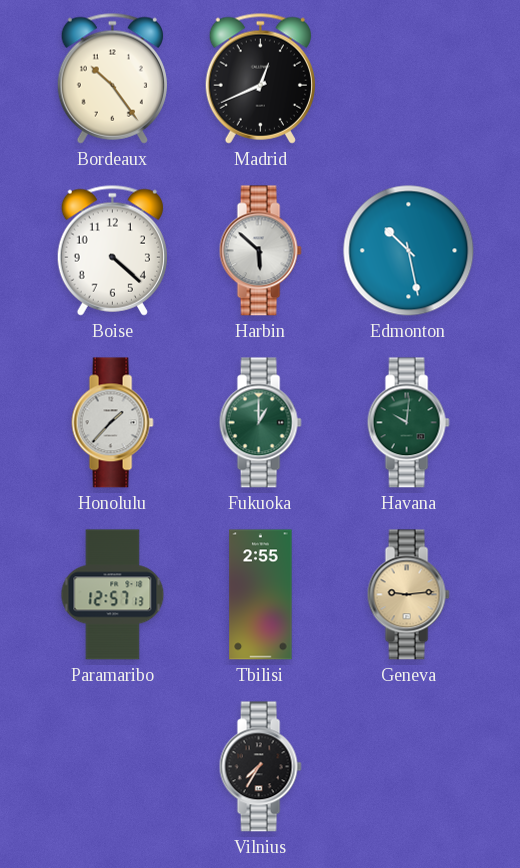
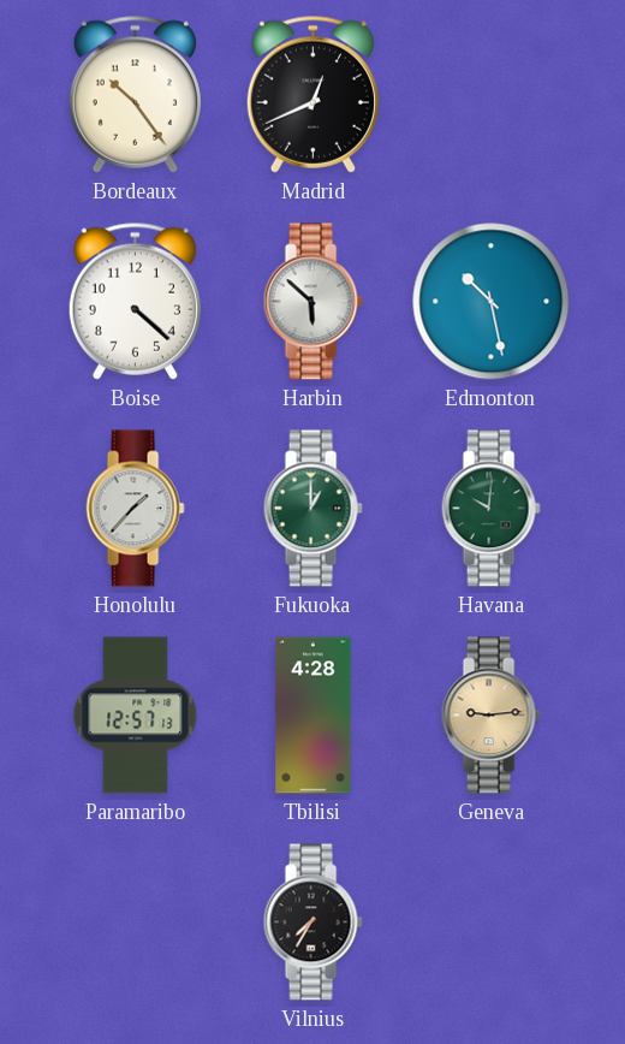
Tbilisi: 2:55 -> 4:28
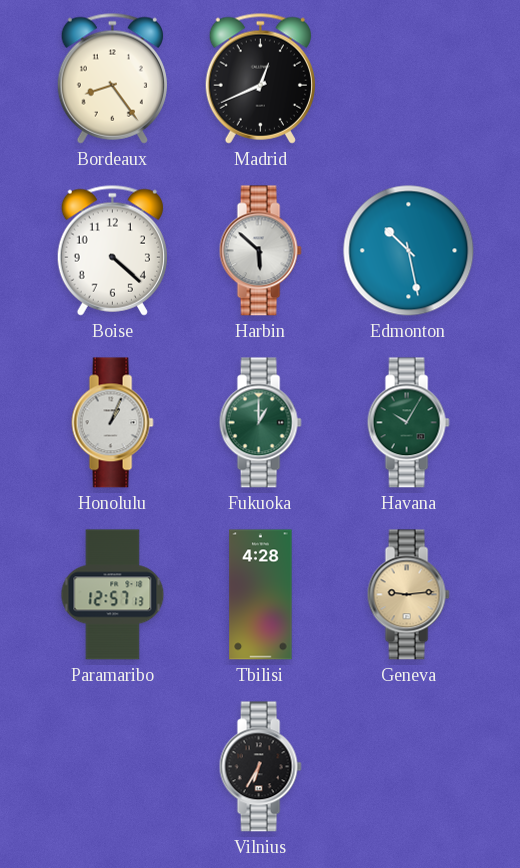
Bordeaux: 10:24 -> 8:24
Honolulu: 1:37 -> 1:04
Havana: 10:01 -> 10:05
Vilnius: 7:35 -> 6:35
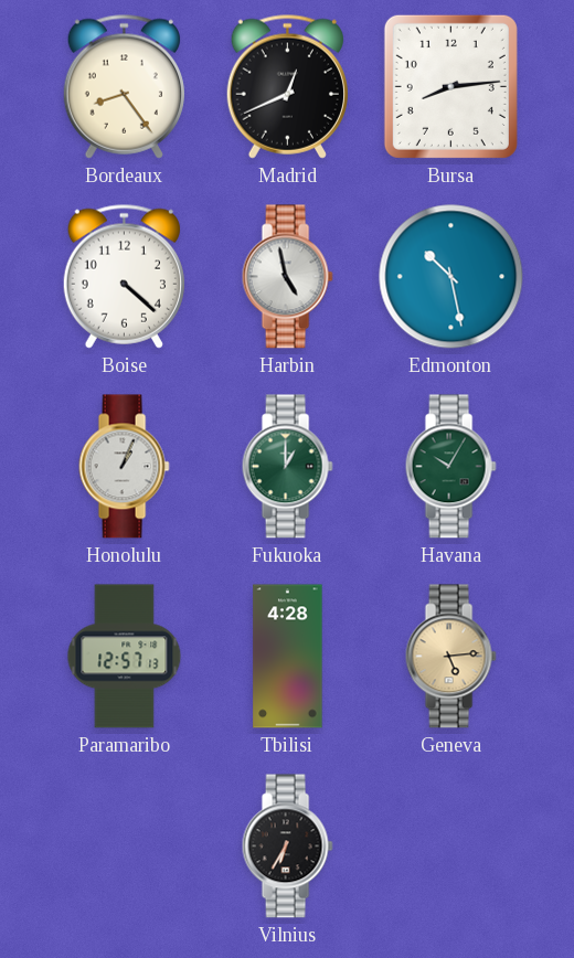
Bursa: none -> 8:14
Harbin: 5:52 -> 4:58
Geneva: 9:14 -> 5:14
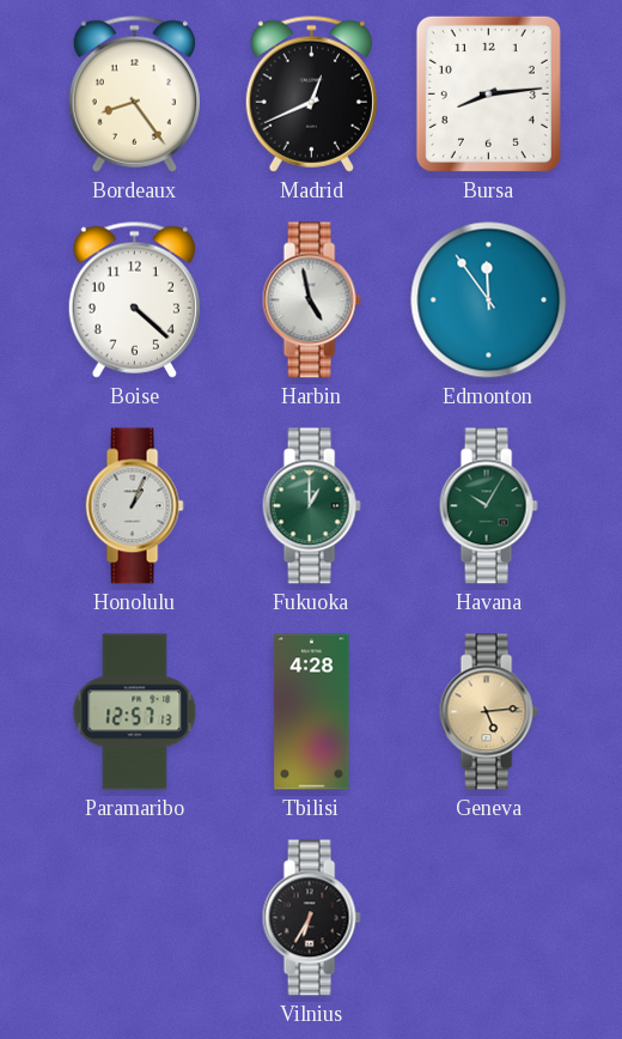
Edmonton: 10:28 -> 11:54
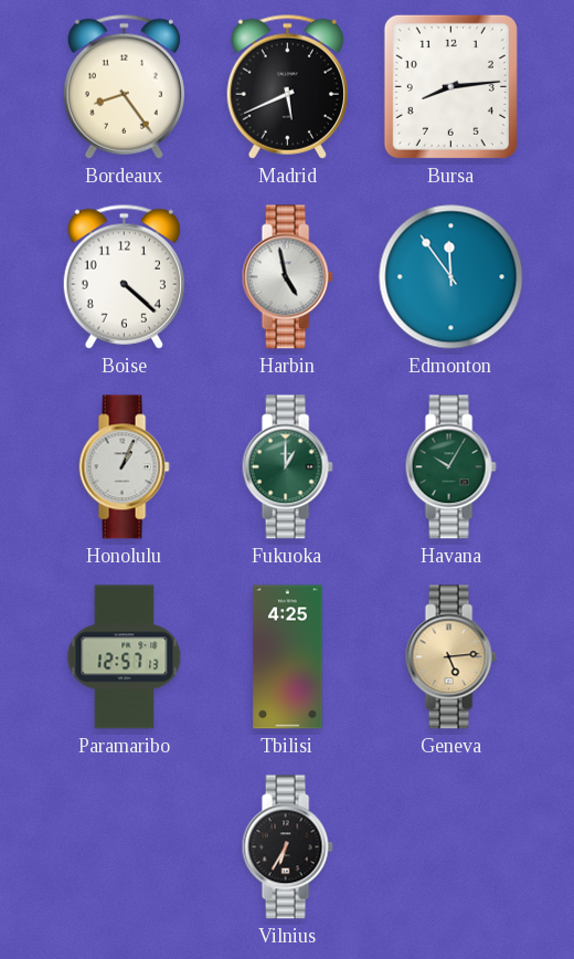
Madrid: 12:41 -> 5:41
Tbilisi: 4:28 -> 4:25
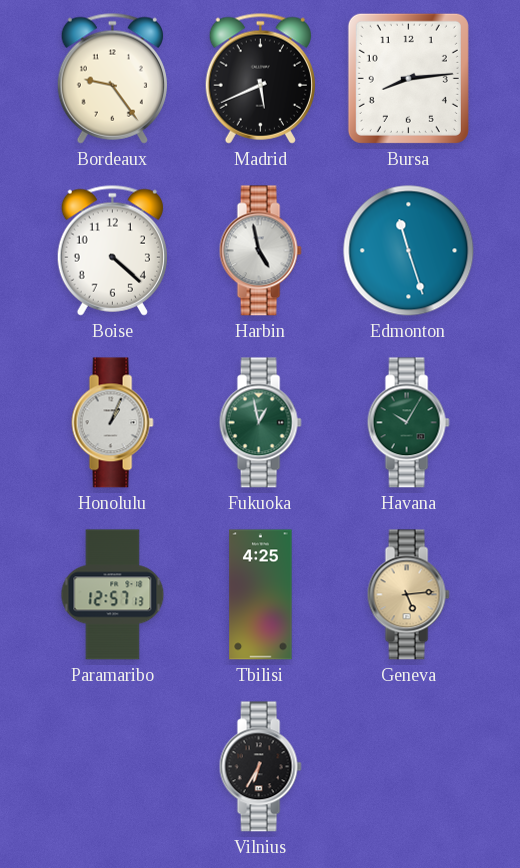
Bordeaux: 8:24 -> 9:24
Edmonton: 11:54 -> 11:27
Fukuoka: 1:00 -> 12:58
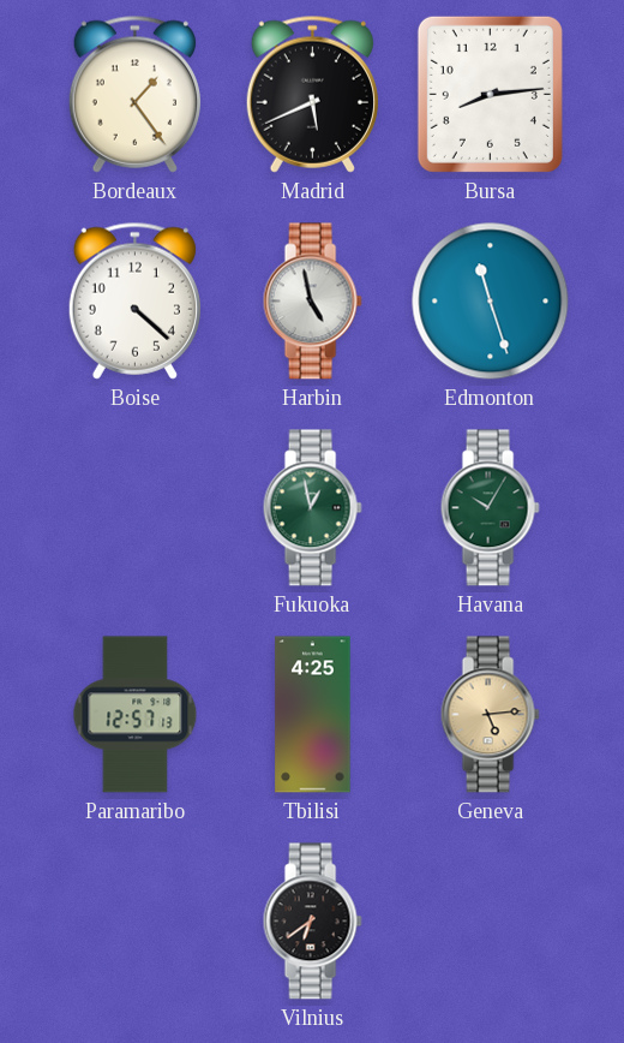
Bordeaux: 9:24 -> 1:24
Honolulu: 1:04 -> none
Vilnius: 6:35 -> 6:39
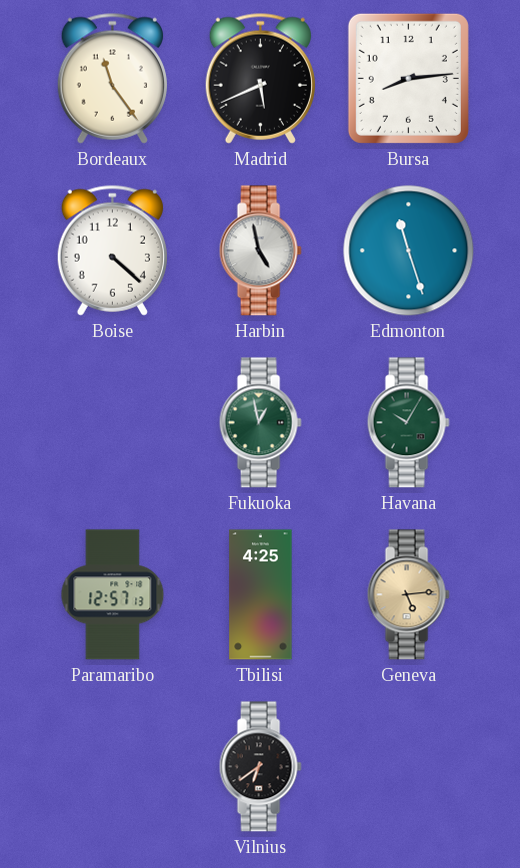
Bordeaux: 1:24 -> 11:24
